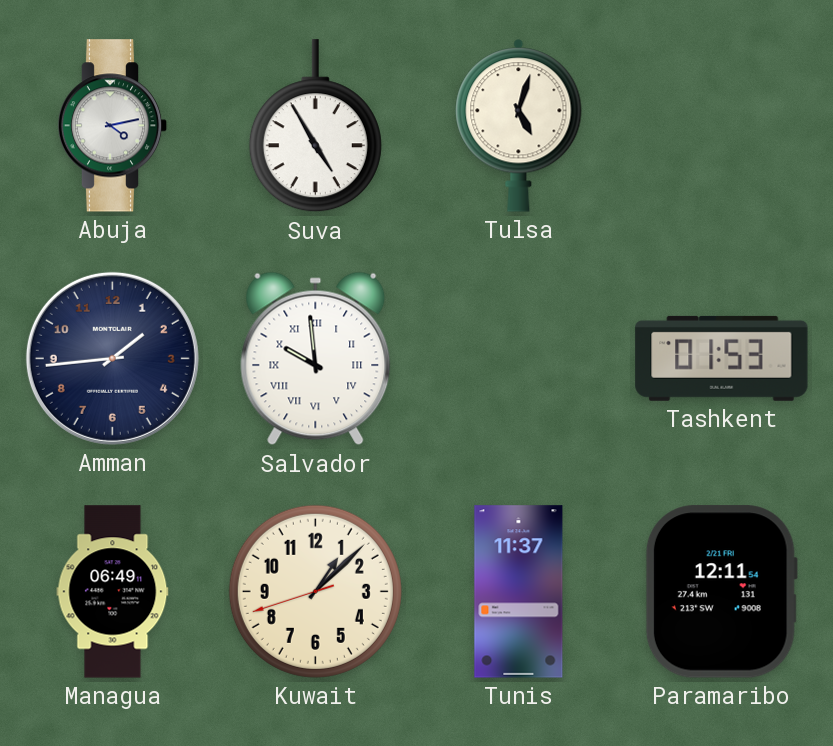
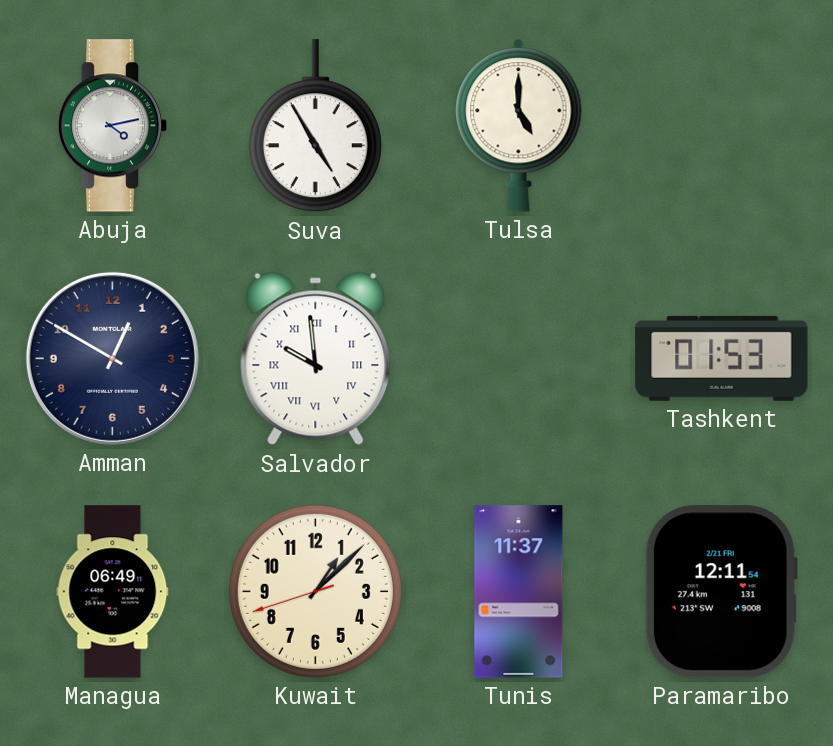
Tulsa: 5:03 -> 5:00
Amman: 1:44 -> 12:50
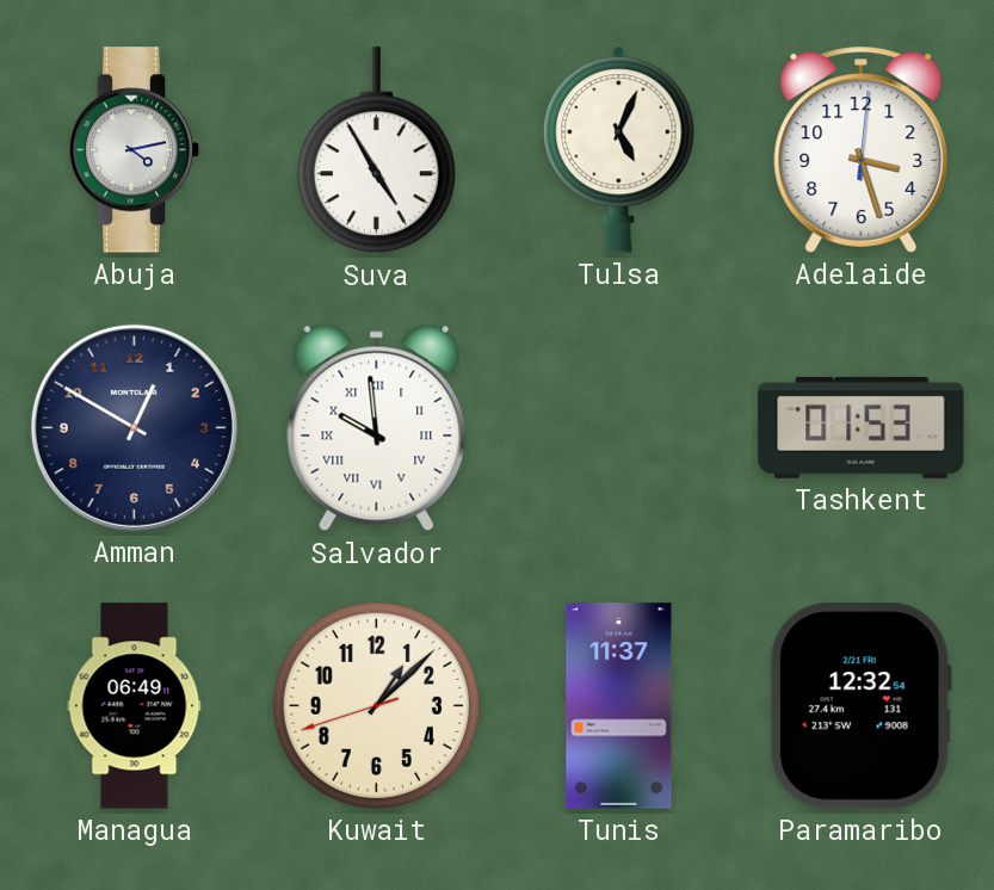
Tulsa: 5:00 -> 5:04
Adelaide: none -> 3:27
Paramaribo: 12:11 -> 12:32
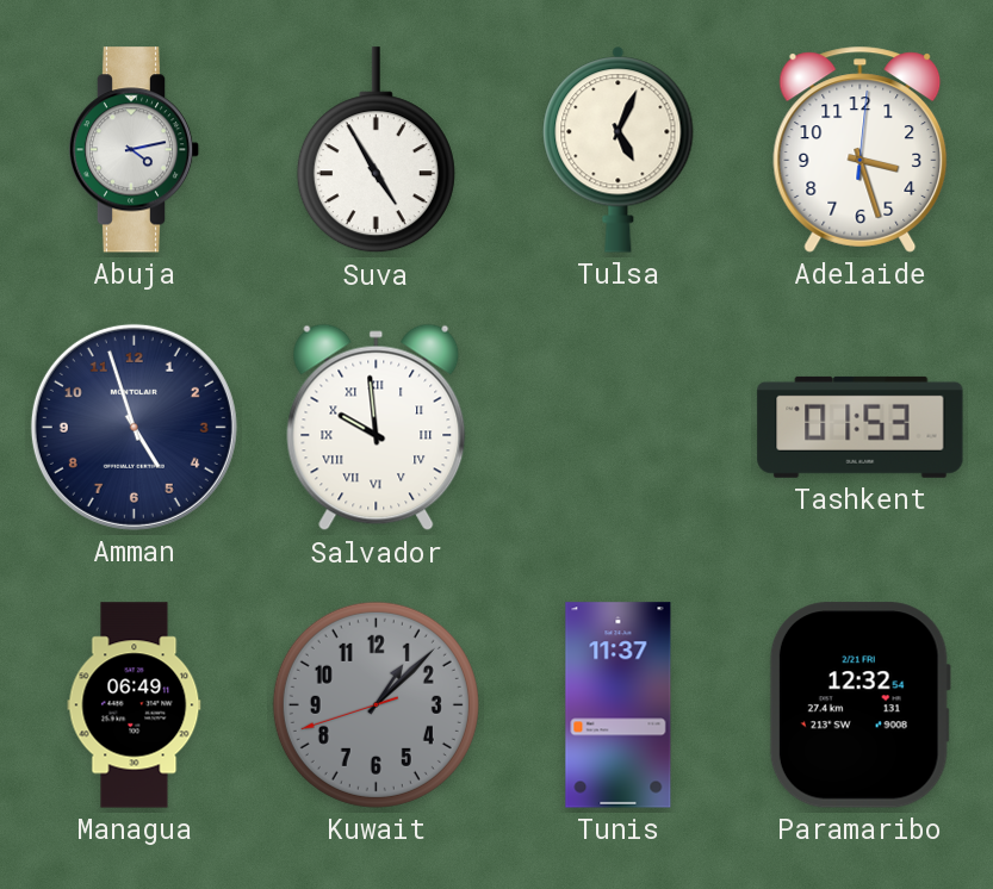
Amman: 12:50 -> 4:57
Kuwait dial: cream -> grey
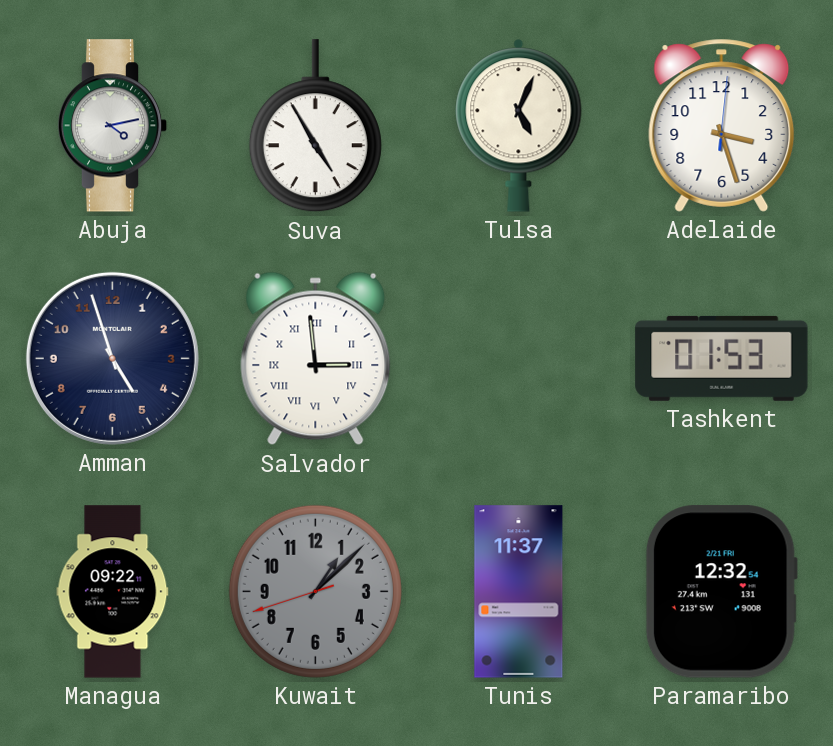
Salvador: 9:59 -> 2:59
Managua: 06:49 -> 09:22
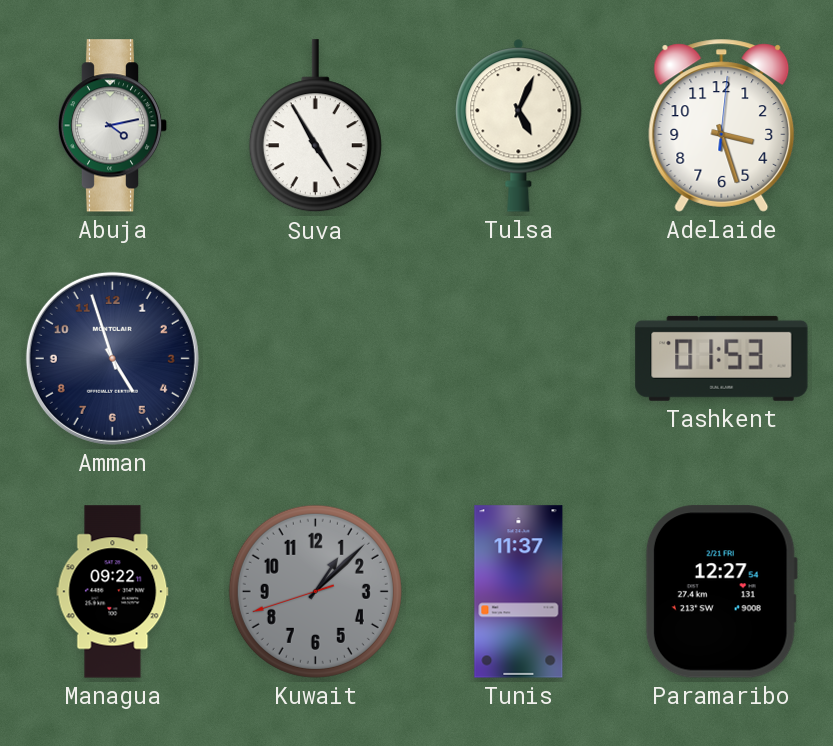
Salvador: 2:59 -> none
Paramaribo: 12:32 -> 12:27
